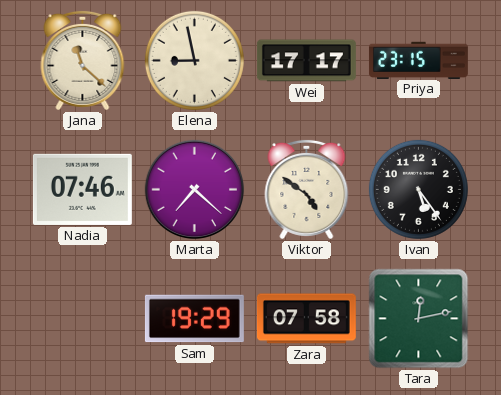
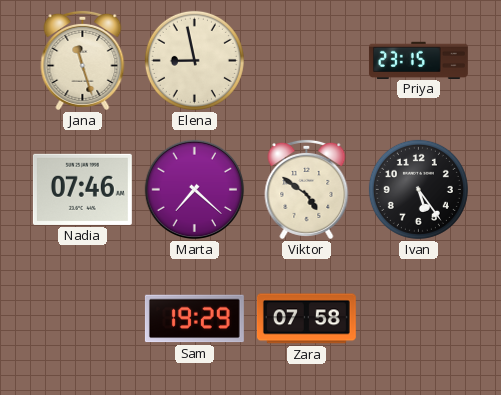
Jana: 11:22 -> 11:27
Wei: 17:17 -> none
Tara: 12:13 -> none
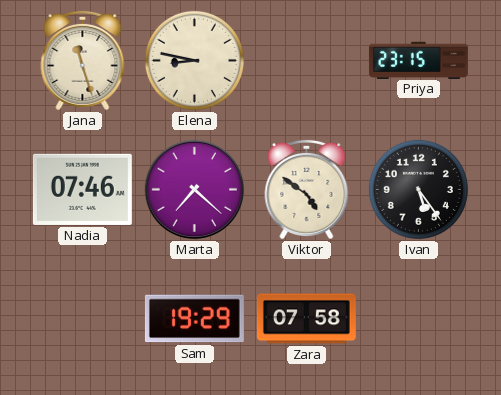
Elena: 8:58 -> 8:47
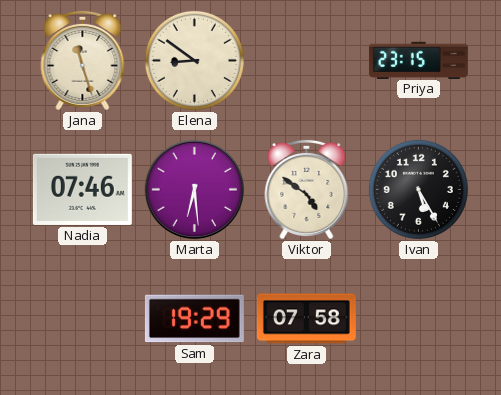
Elena: 8:47 -> 8:51
Marta: 7:22 -> 6:29
Ivan: 5:24 -> 5:25
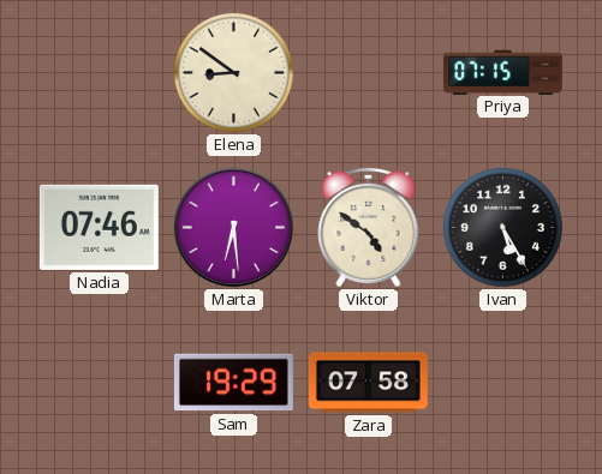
Jana: 11:27 -> none
Priya: 23:15 -> 07:15
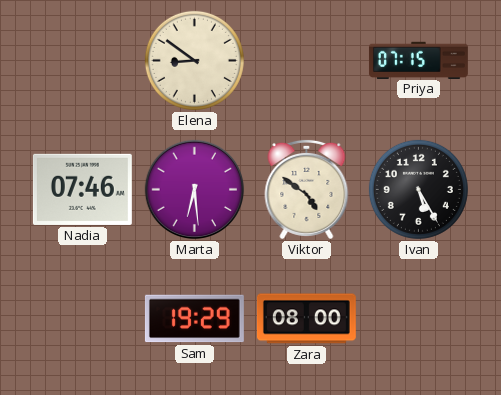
Zara: 07:58 -> 08:00
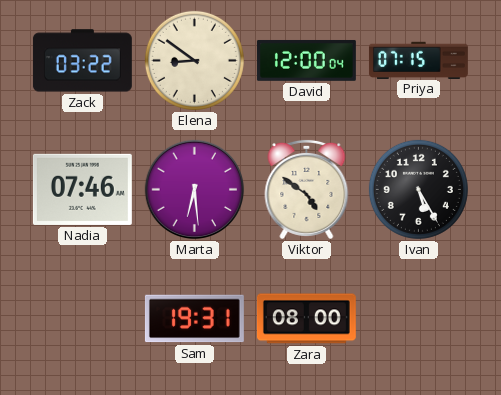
Zack: none -> 03:22
David: none -> 12:00
Sam: 19:29 -> 19:31
